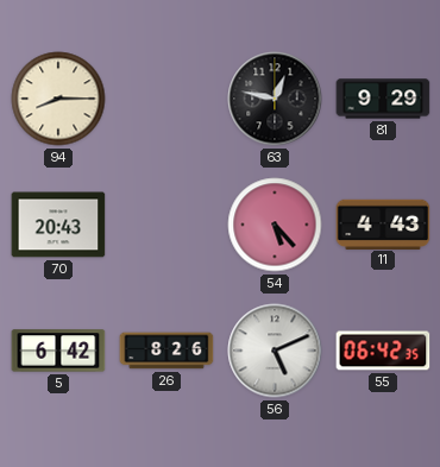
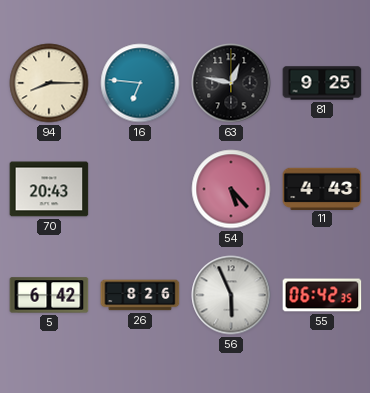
16: none -> 6:46
81: 9:29 -> 9:25
56: 5:11 -> 5:56
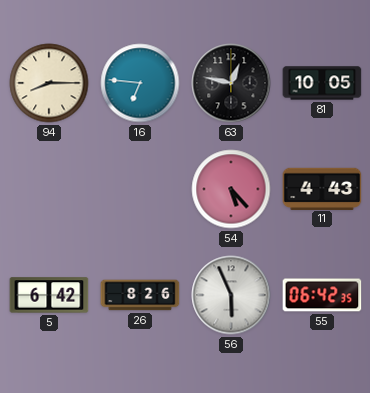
81: 9:25 -> 10:05
70: 20:43 -> none
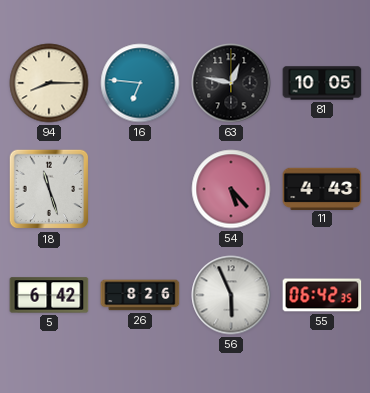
18: none -> 11:27
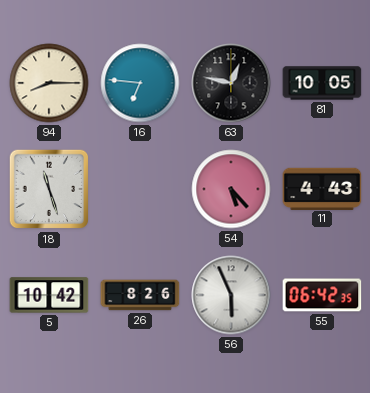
5: 6:42 -> 10:42
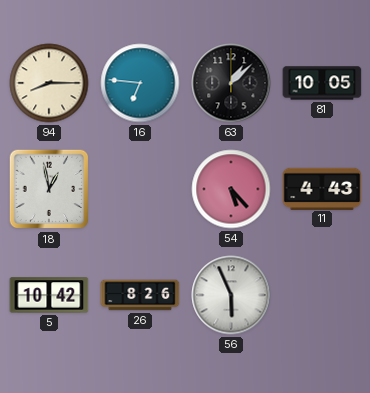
63: 12:47 -> 1:08
18: 11:27 -> 12:58
55: 06:42 -> none
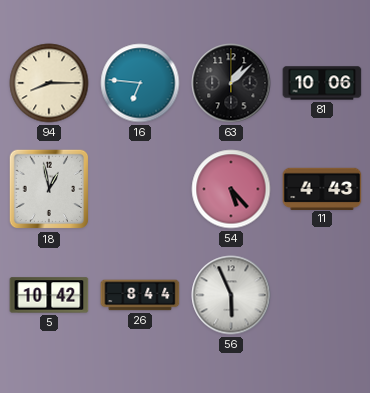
81: 10:05 -> 10:06
26: 8:26 -> 8:44
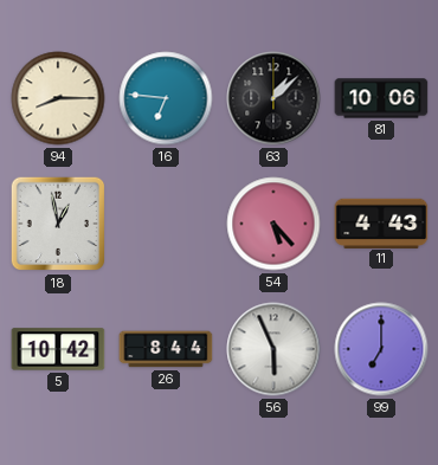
99: none -> 7:00
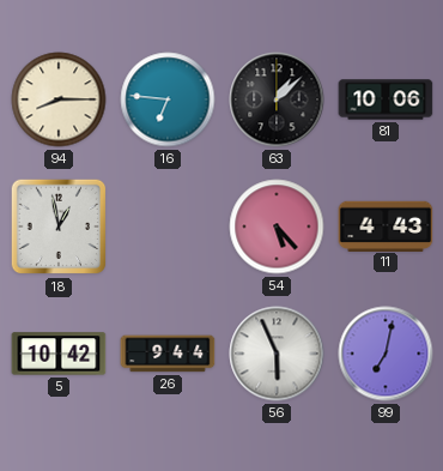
26: 8:44 -> 9:44
99: 7:00 -> 7:02
